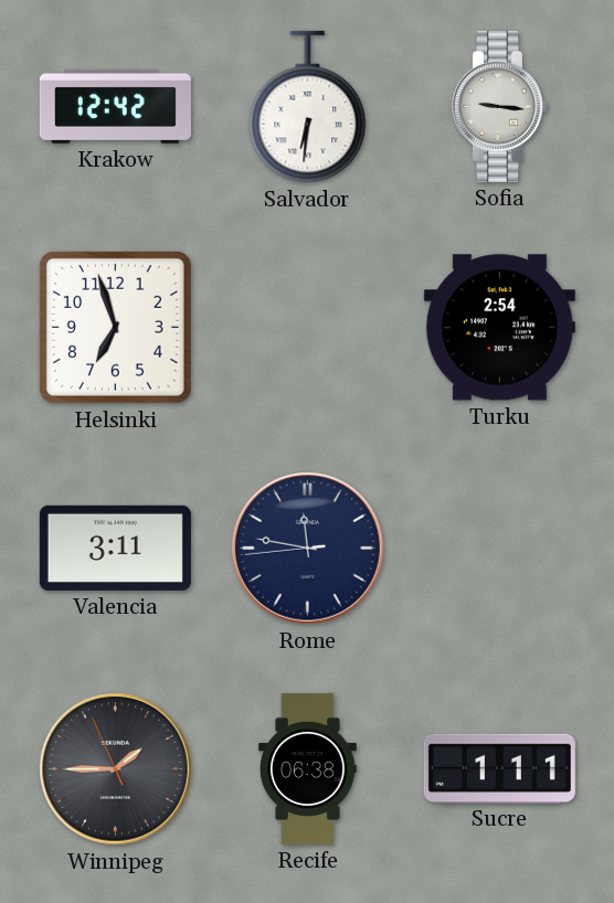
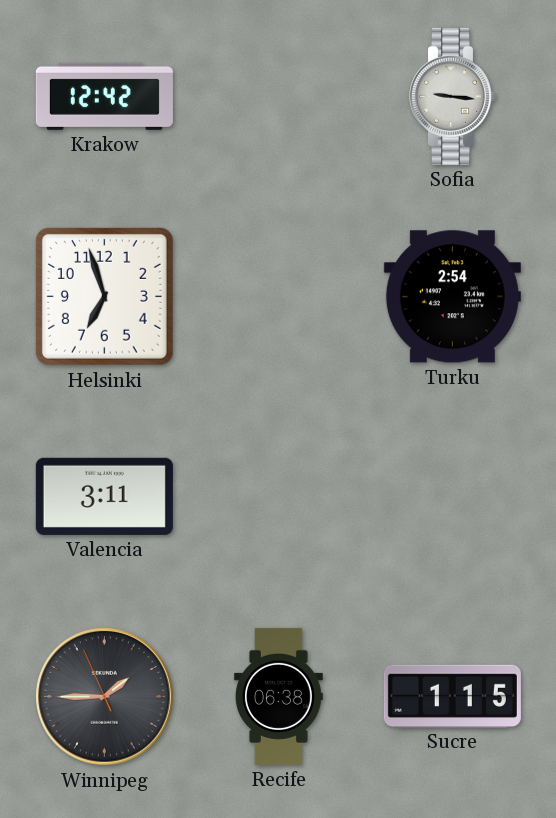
Salvador: 6:31 -> none
Rome: 11:46 -> none
Sucre: 1:11 -> 1:15
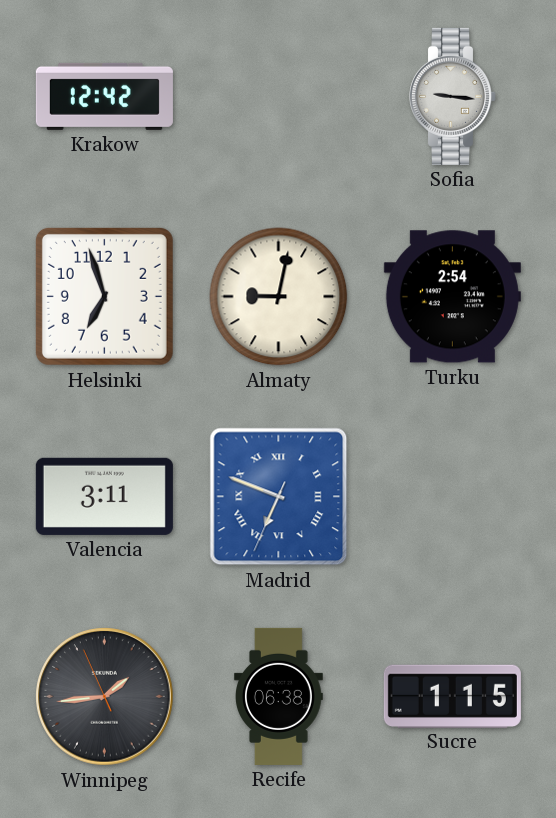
Almaty: none -> 9:02
Madrid: none -> 6:48
Winnipeg: 1:44 -> 1:43
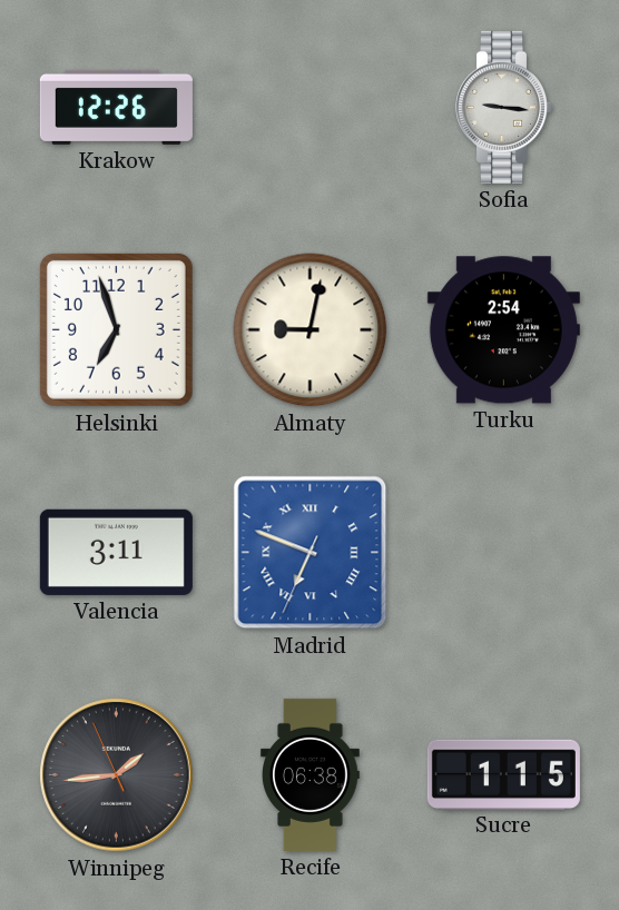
Krakow: 12:42 -> 12:26
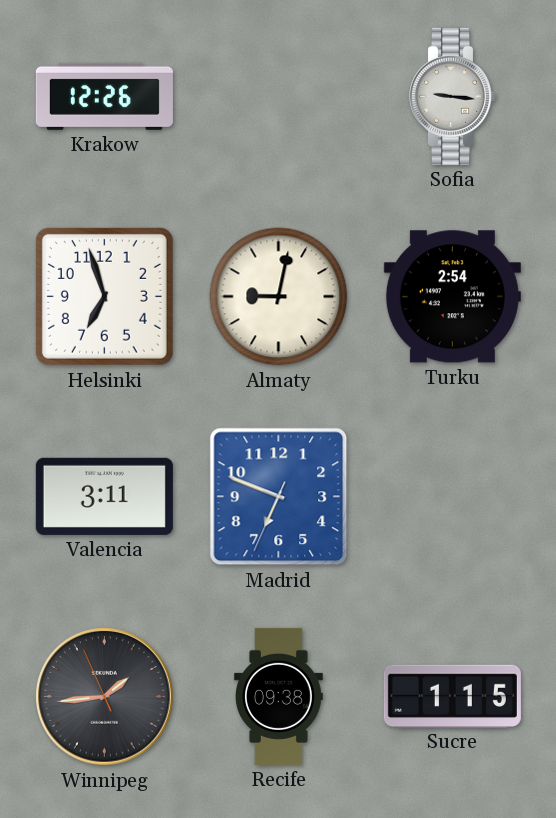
Madrid numerals: Roman -> Arabic
Recife: 06:38 -> 09:38
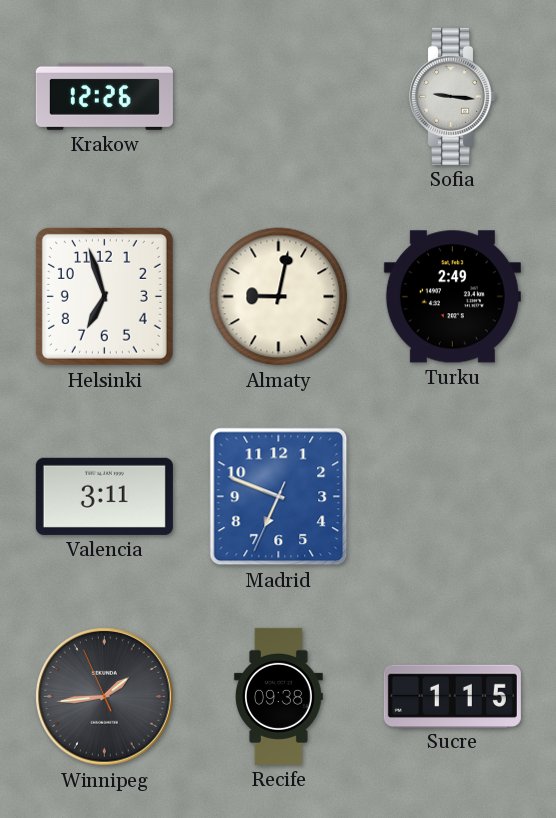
Turku: 2:54 -> 2:49
